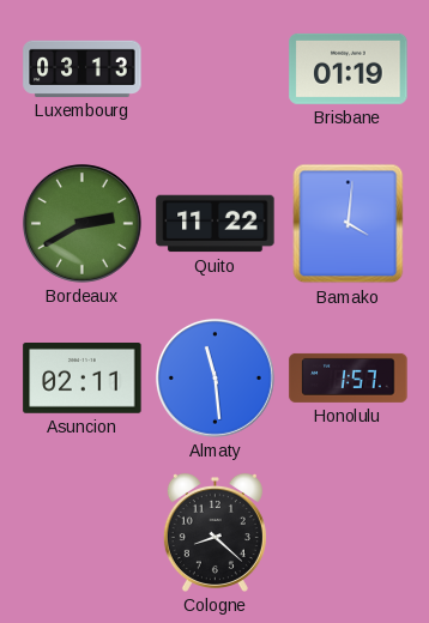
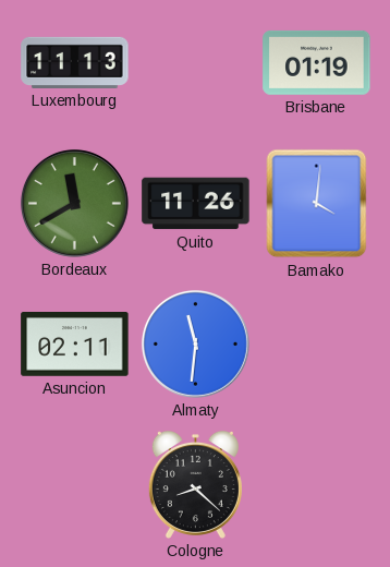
Luxembourg: 03:13 -> 11:13
Bordeaux: 2:40 -> 11:40
Quito: 11:22 -> 11:26
Almaty: 11:29 -> 11:31
Honolulu: 1:57 -> none
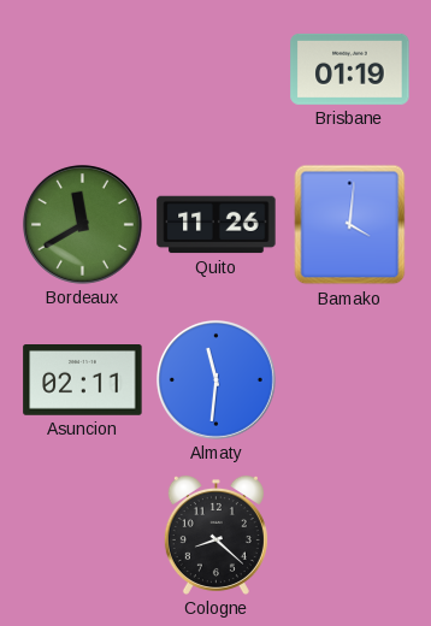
Luxembourg: 11:13 -> none
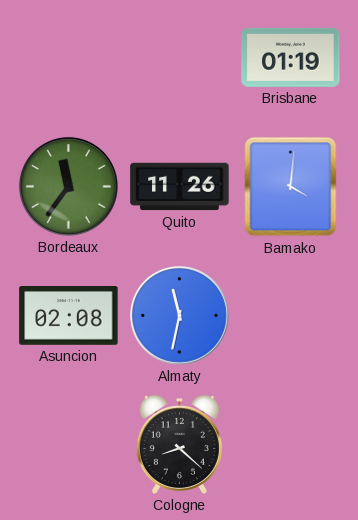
Bordeaux: 11:40 -> 11:36
Asuncion: 02:11 -> 02:08
Almaty: 11:31 -> 11:32
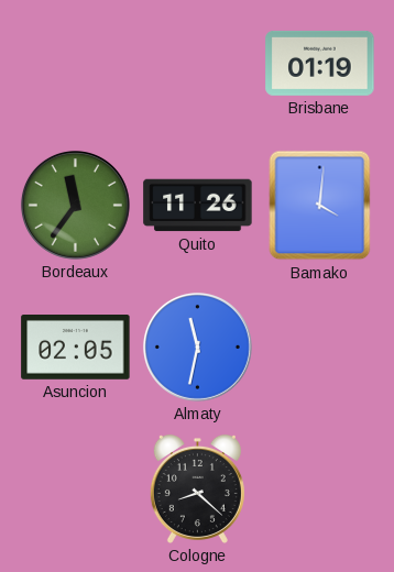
Asuncion: 02:08 -> 02:05
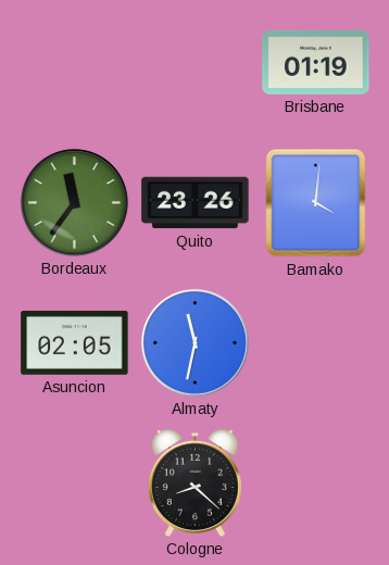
Quito: 11:26 -> 23:26
